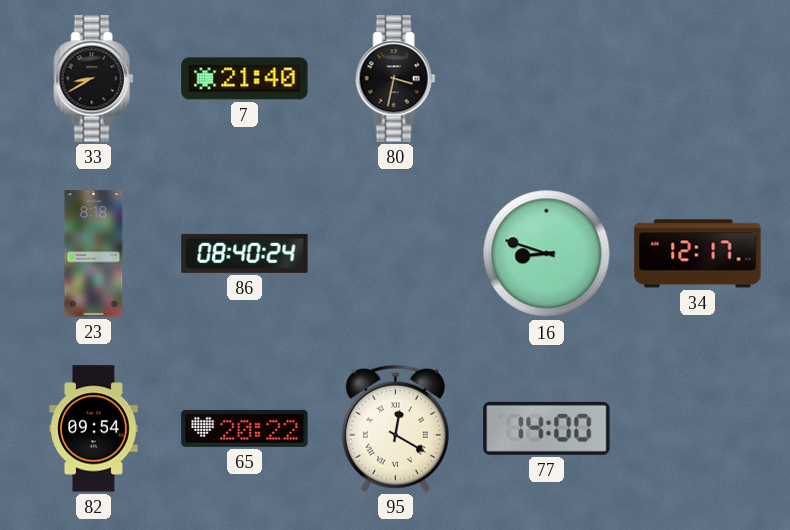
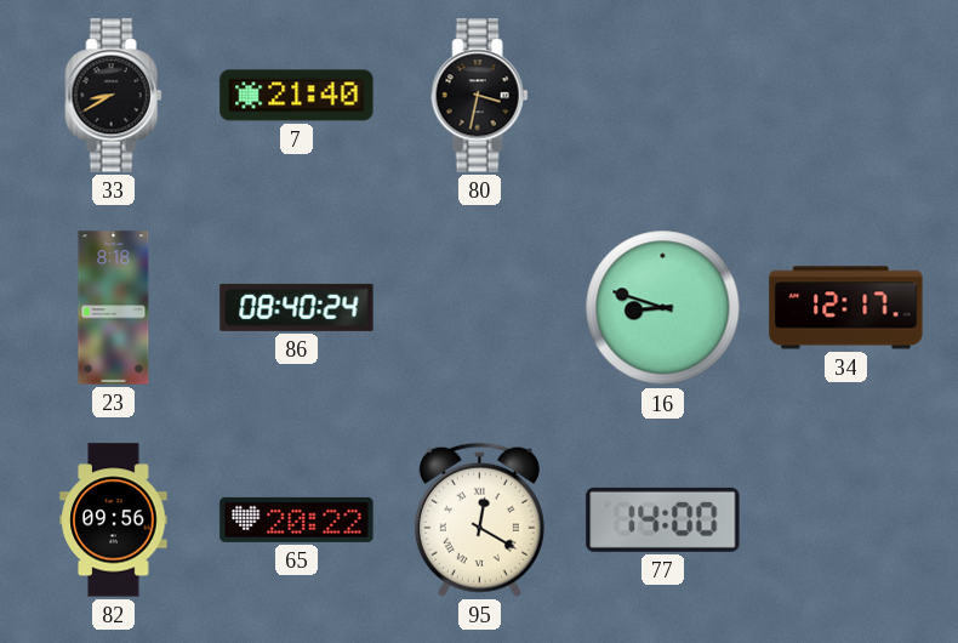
82: 09:54 -> 09:56
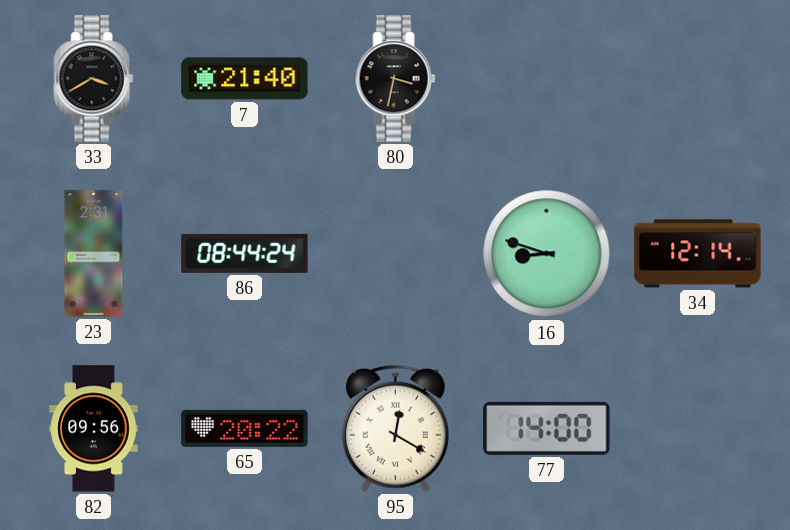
33: 8:40 -> 3:40
23: 8:18 -> 2:31
86: 08:40 -> 08:44
34: 12:17 -> 12:14
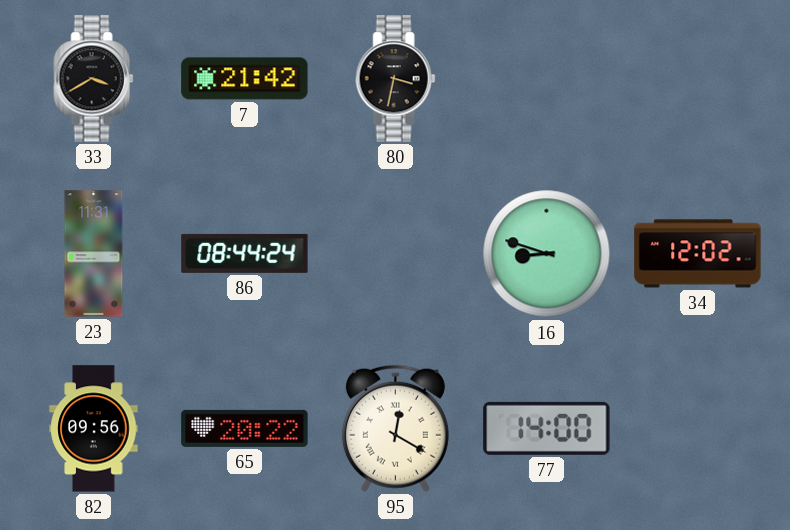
7: 21:40 -> 21:42
23: 2:31 -> 11:31
34: 12:14 -> 12:02
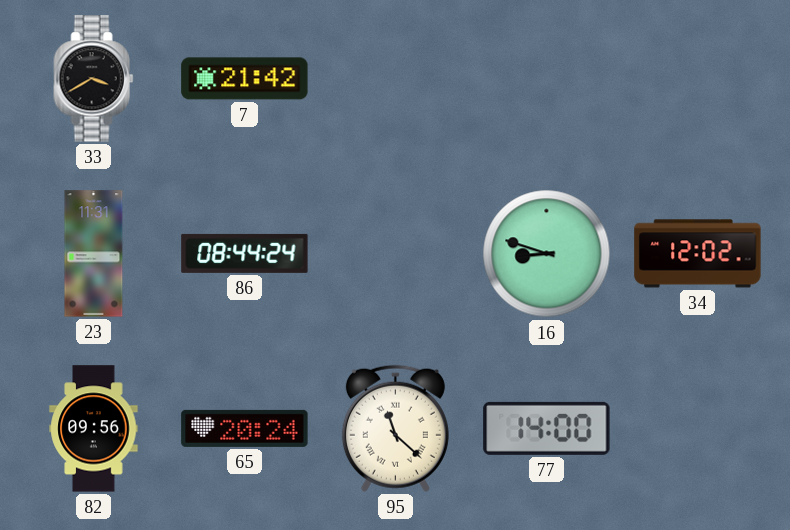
80: 3:32 -> none
65: 20:22 -> 20:24
95: 12:20 -> 11:22
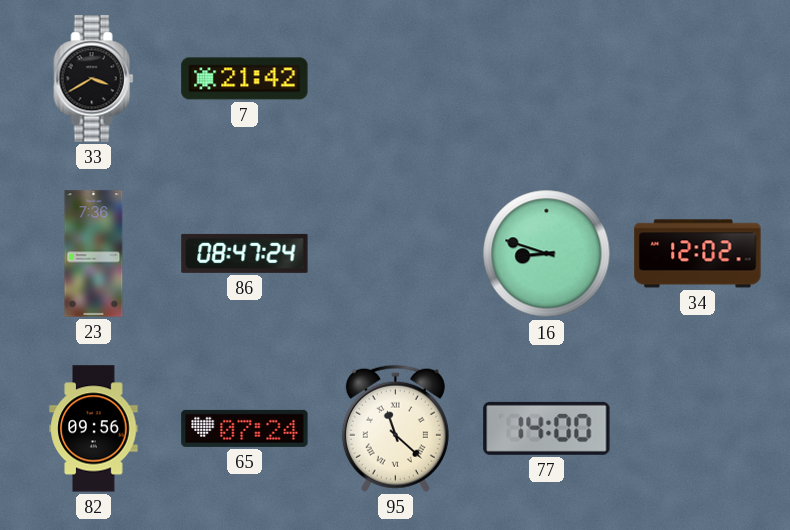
23: 11:31 -> 7:36
86: 08:44 -> 08:47
65: 20:24 -> 07:24
